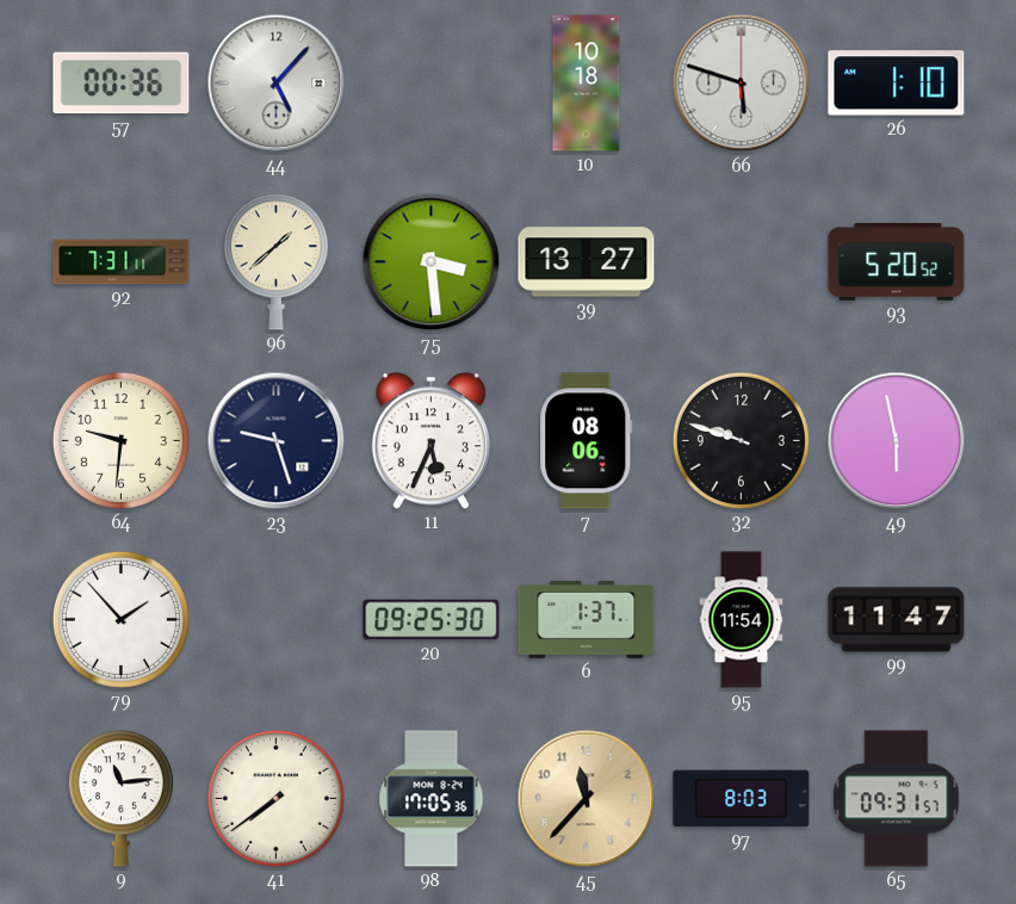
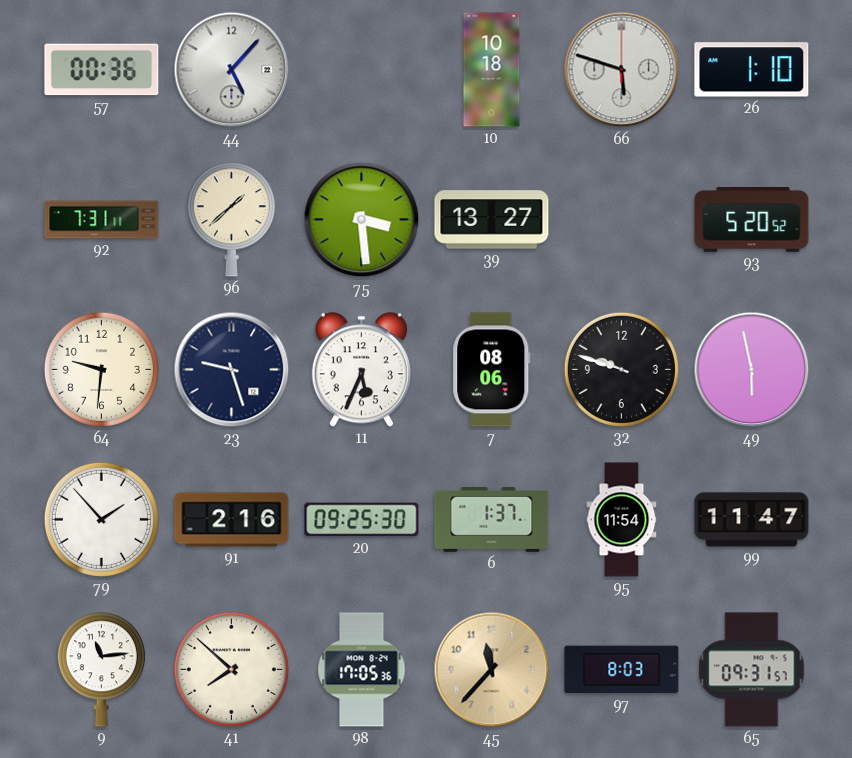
91: none -> 2:16
41: 7:39 -> 7:52
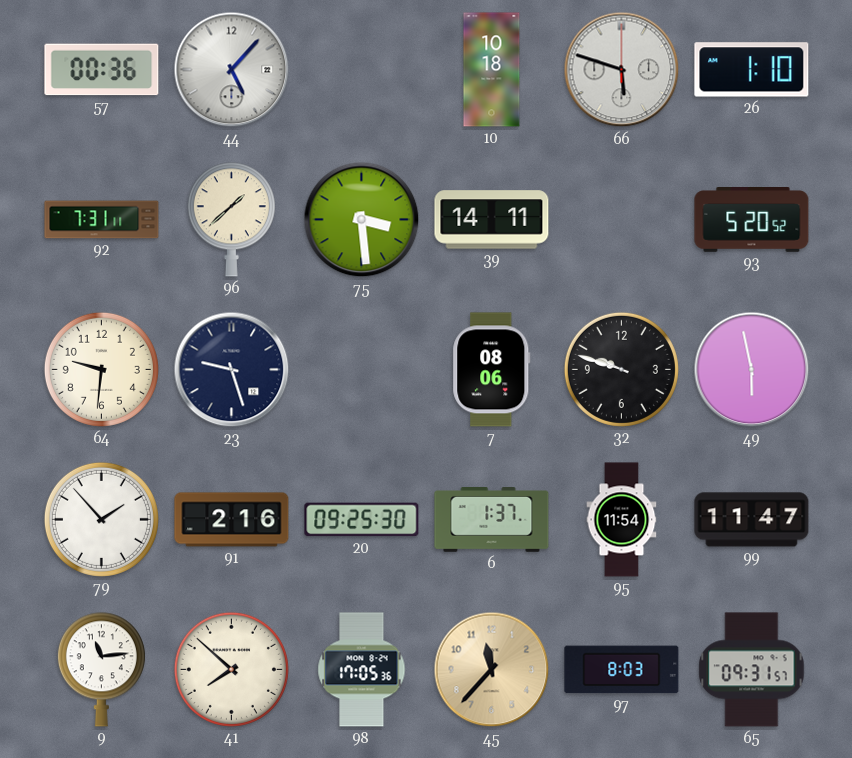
39: 13:27 -> 14:11
11: 5:34 -> none
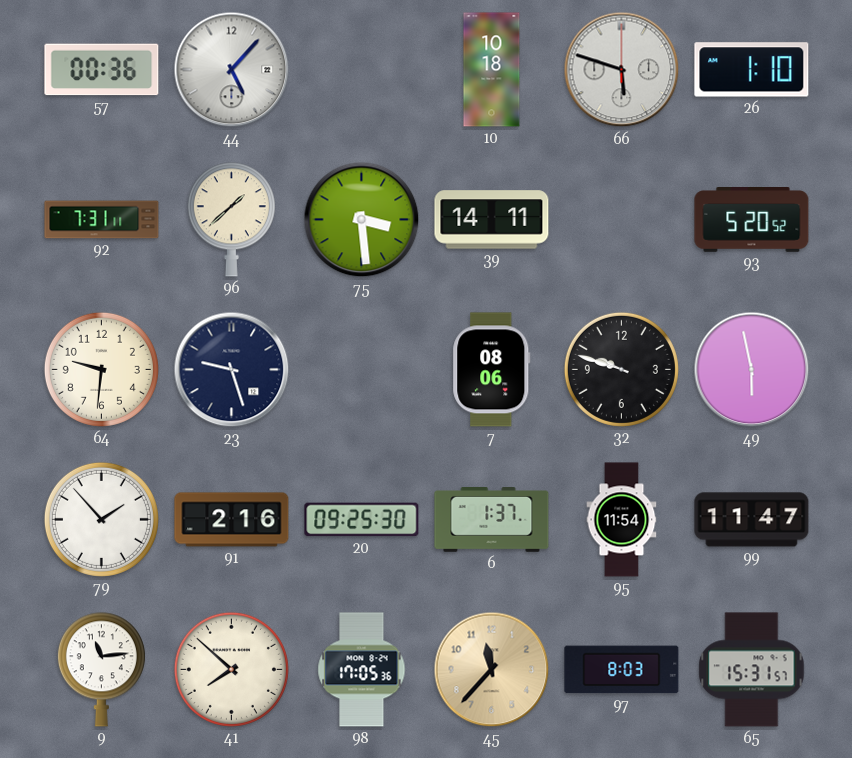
65: 09:31 -> 15:31
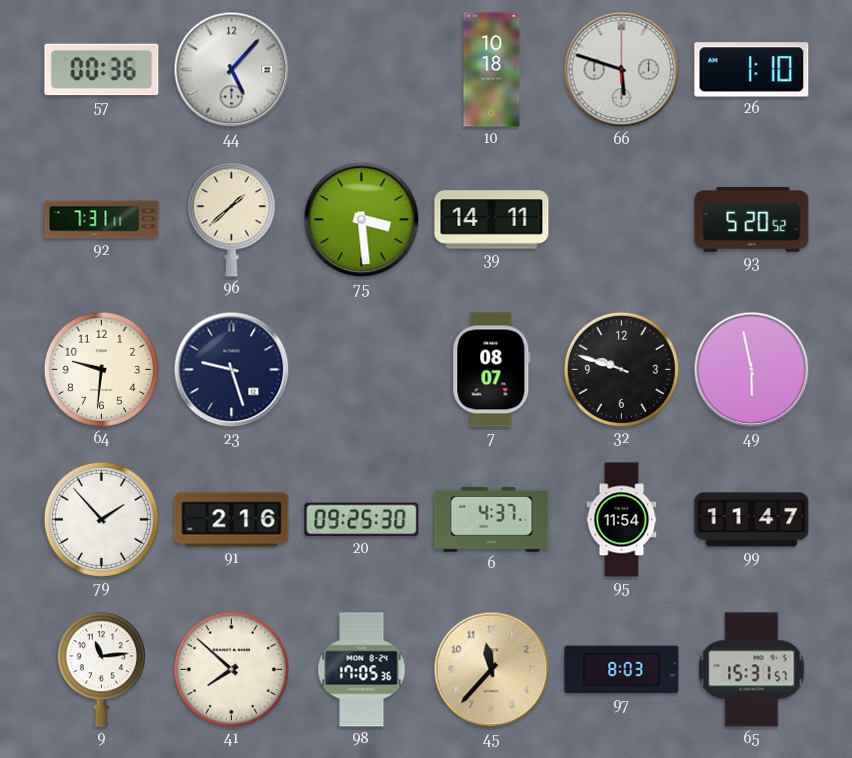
7: 08:06 -> 08:07
6: 1:37 -> 4:37
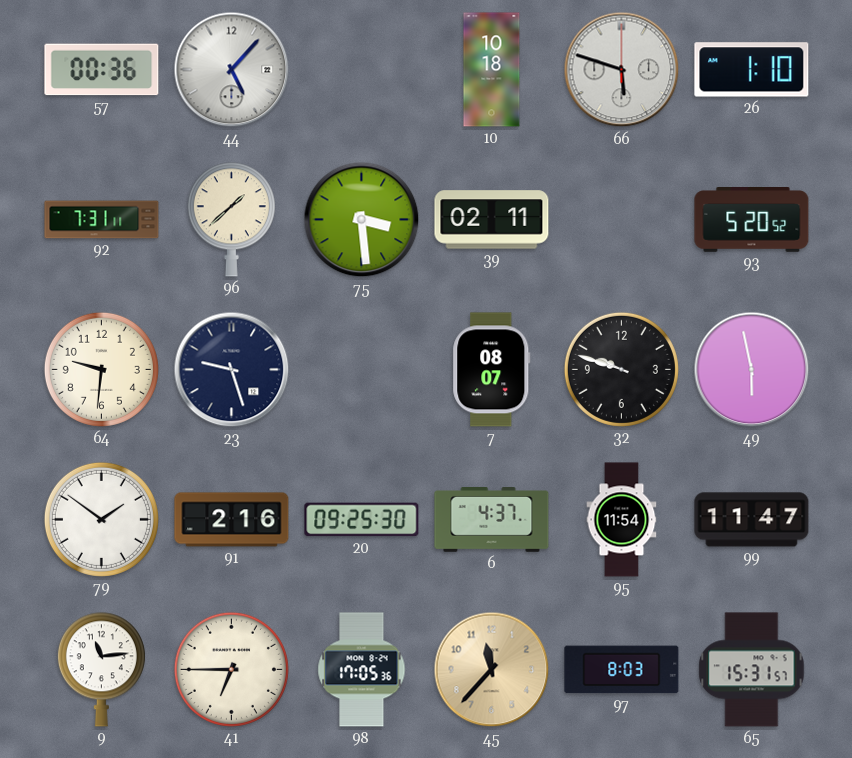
39: 14:11 -> 02:11
79: 1:53 -> 1:51
41: 7:52 -> 6:45
